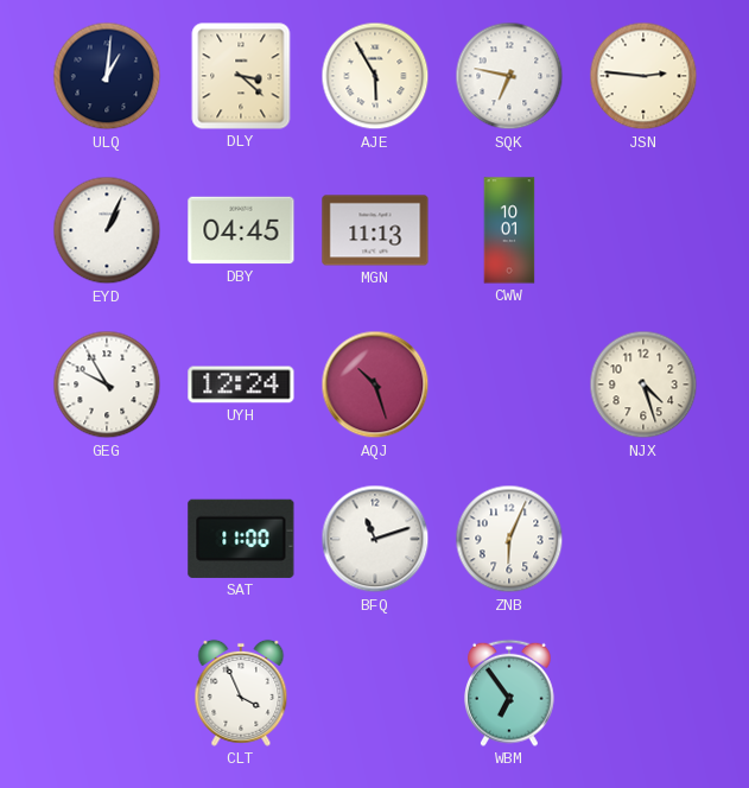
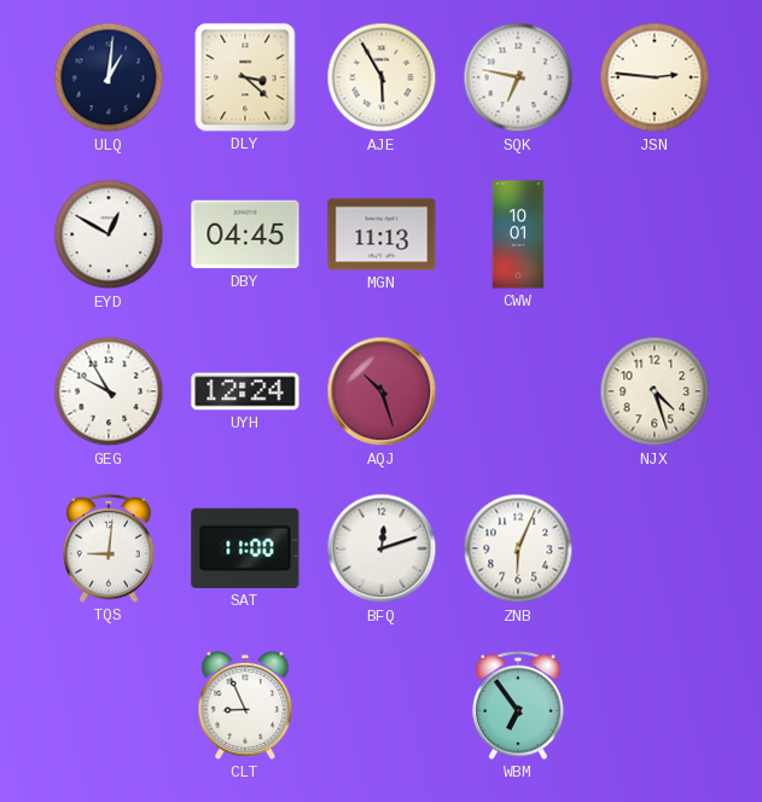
EYD: 1:04 -> 12:50
TQS: none -> 9:01
BFQ: 11:12 -> 12:12
CLT: 3:56 -> 8:56
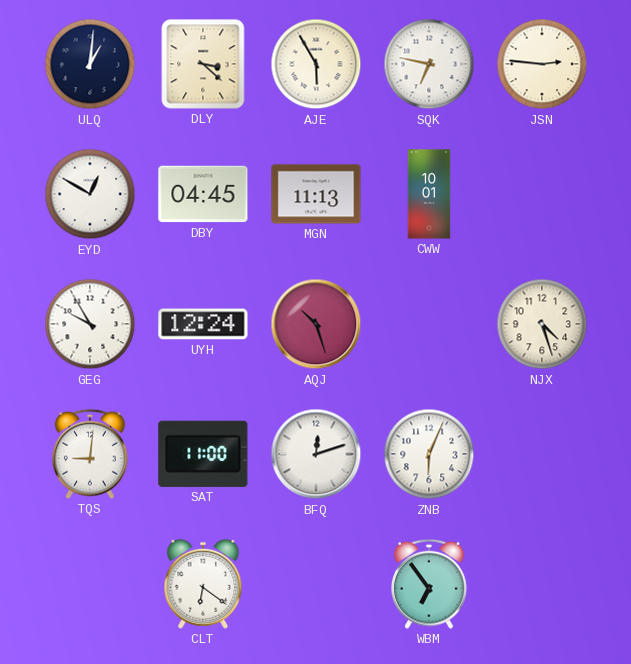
CLT: 8:56 -> 6:21
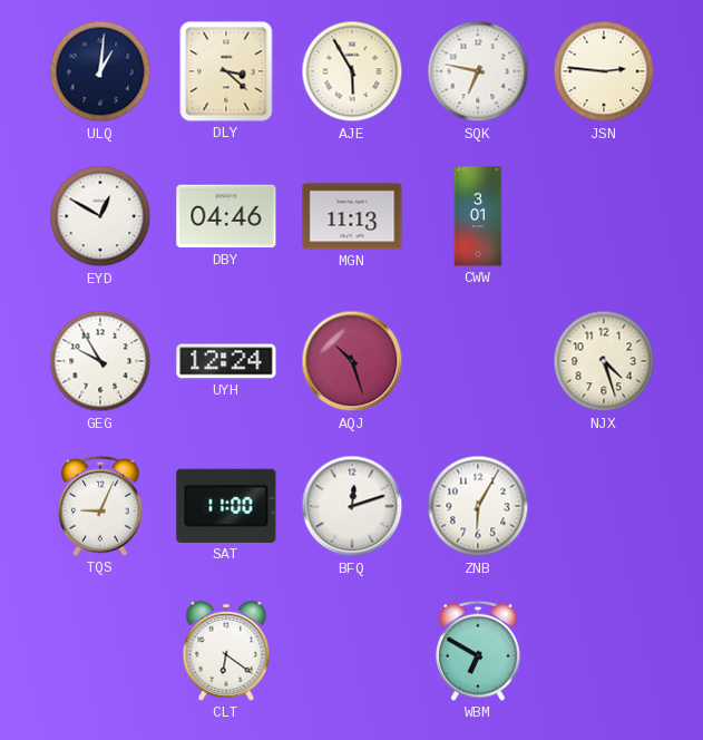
DBY: 04:45 -> 04:46
CWW: 10:01 -> 3:01
TQS: 9:01 -> 9:04
ZNB: 6:04 -> 6:05
WBM: 6:54 -> 6:50
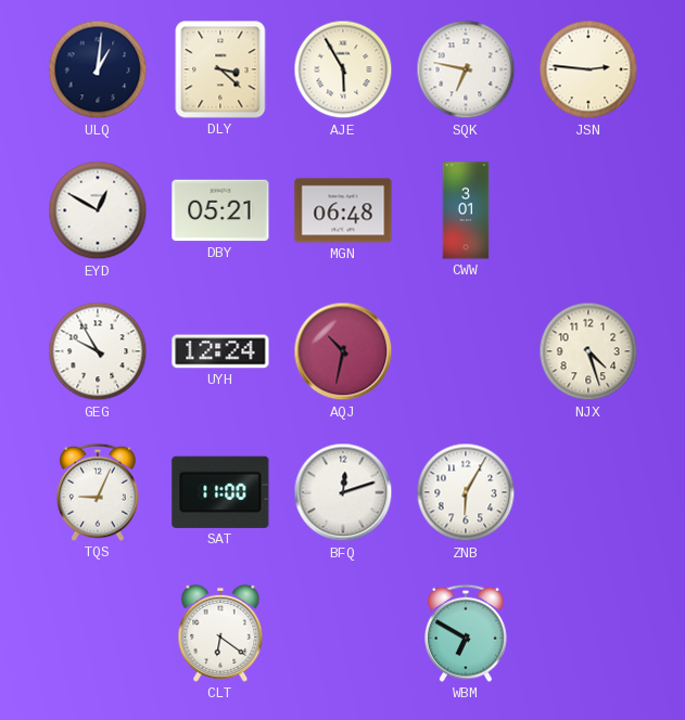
DBY: 04:46 -> 05:21
MGN: 11:13 -> 06:48
AQJ: 10:27 -> 10:32
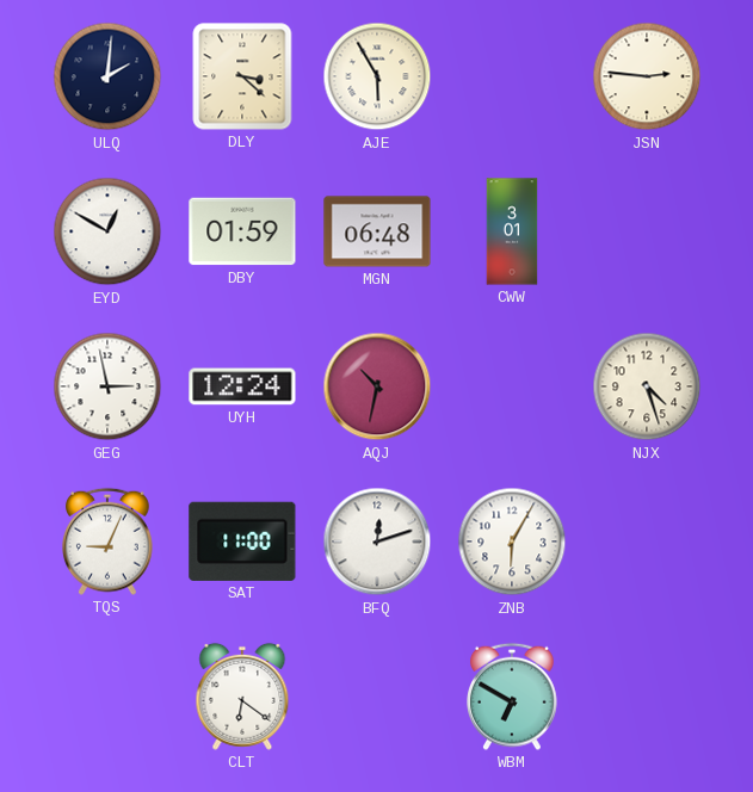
ULQ: 1:01 -> 2:01
SQK: 6:47 -> none
DBY: 05:21 -> 01:59
GEG: 9:55 -> 2:58
